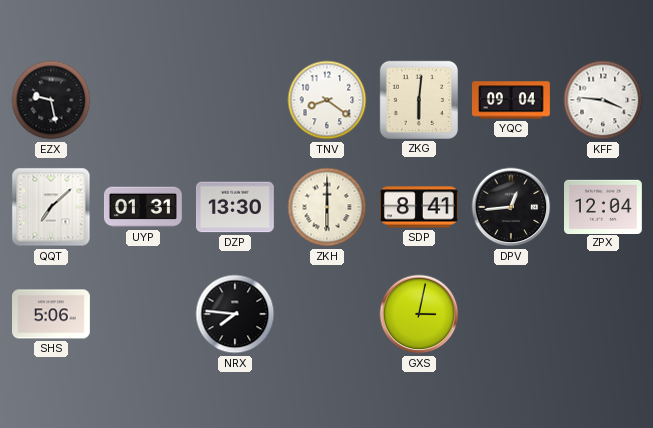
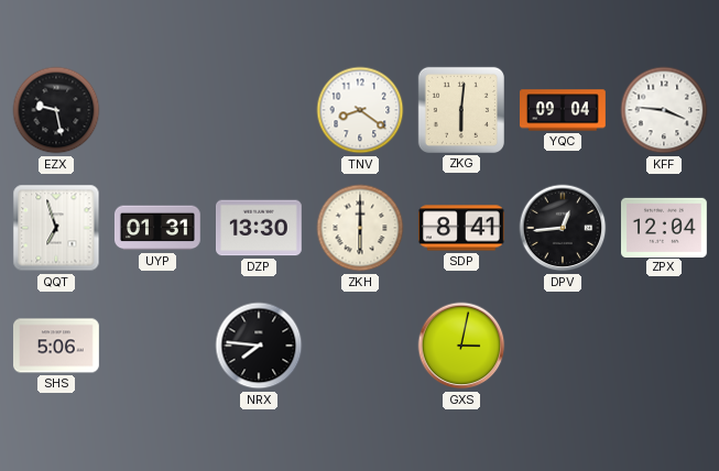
QQT: 7:08 -> 6:57
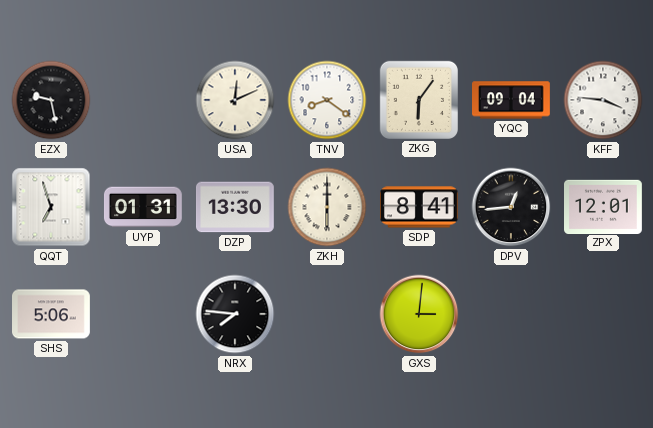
USA: none -> 12:11
ZKG: 6:01 -> 6:06
ZPX: 12:04 -> 12:01
GXS: 3:02 -> 3:01
